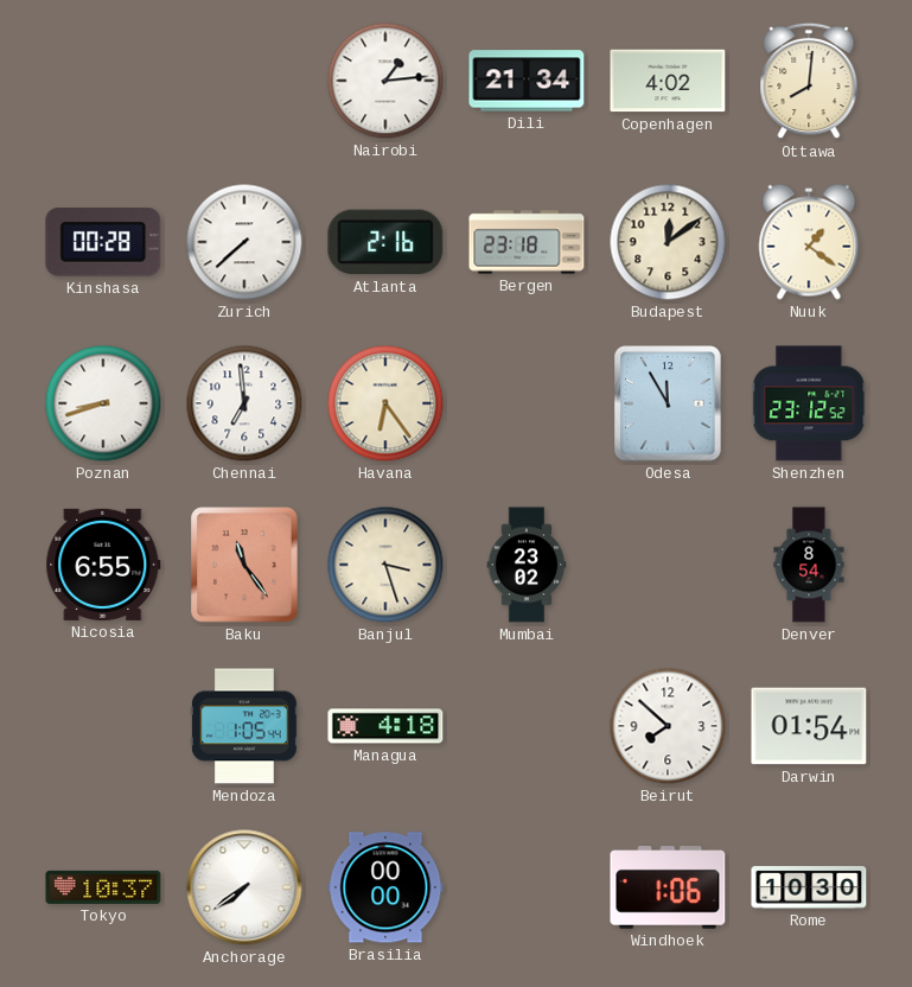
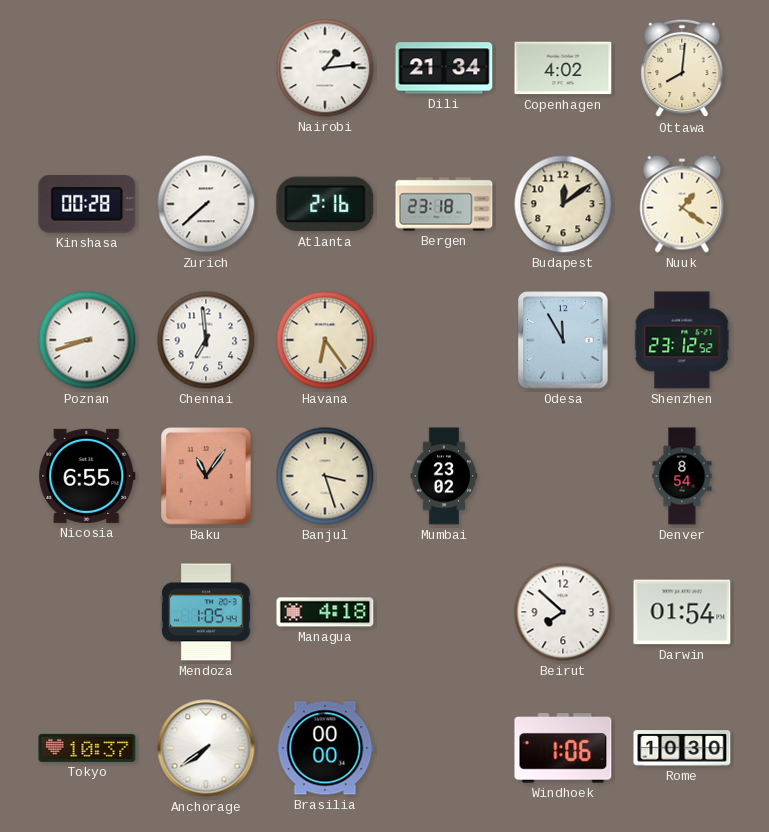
Baku: 11:24 -> 11:06
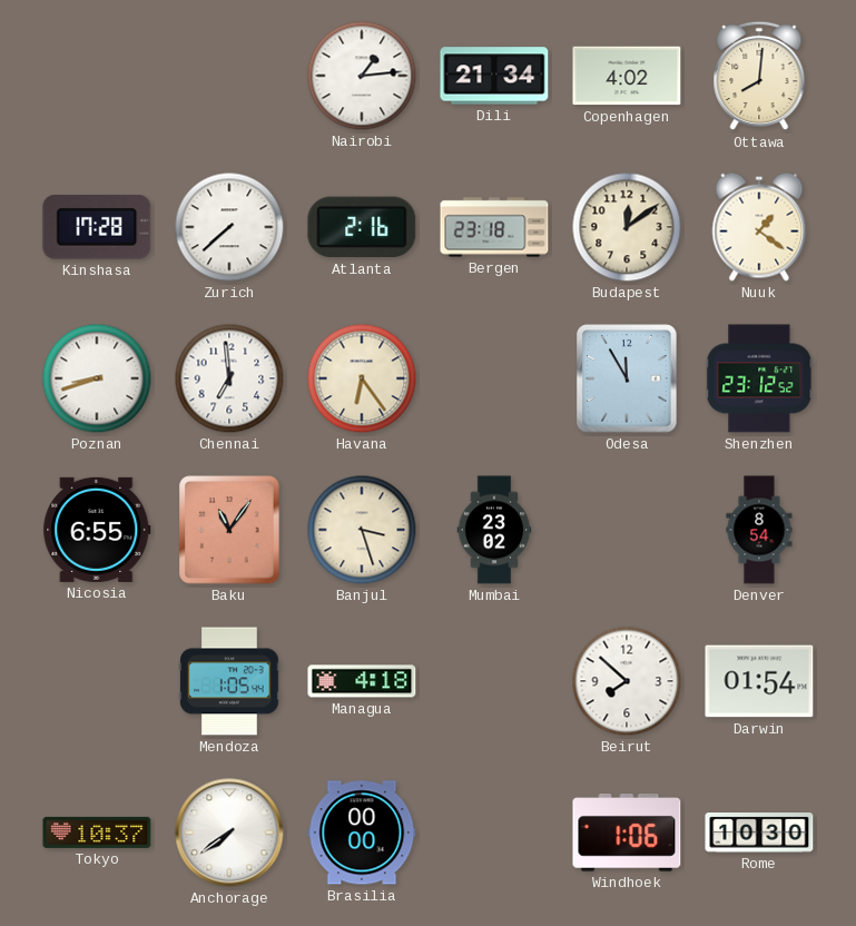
Kinshasa: 00:28 -> 17:28
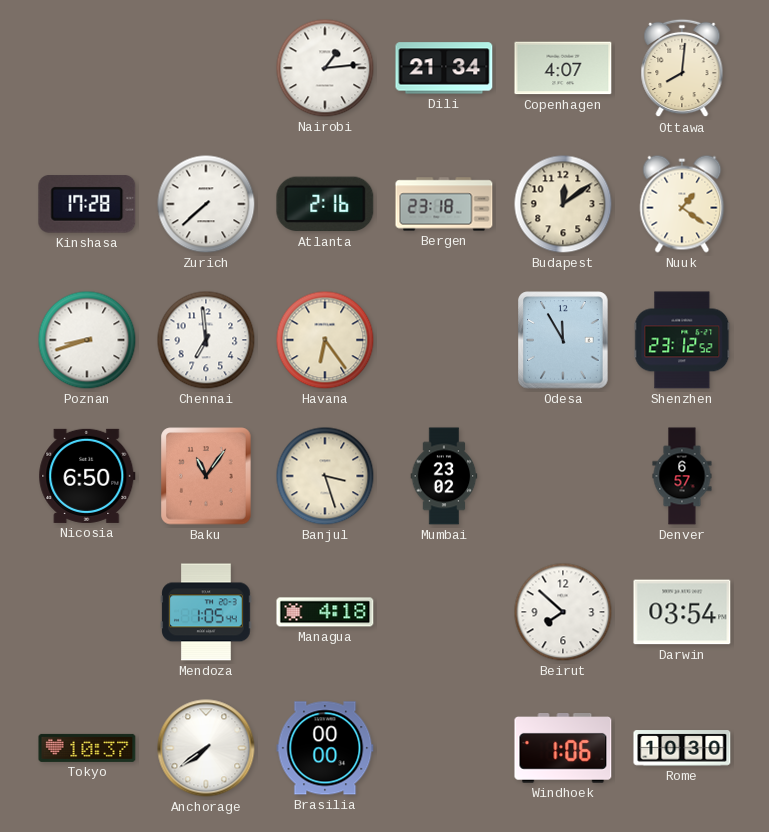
Copenhagen: 4:02 -> 4:07
Nicosia: 6:55 -> 6:50
Denver: 8:54 -> 6:57
Darwin: 01:54 -> 03:54
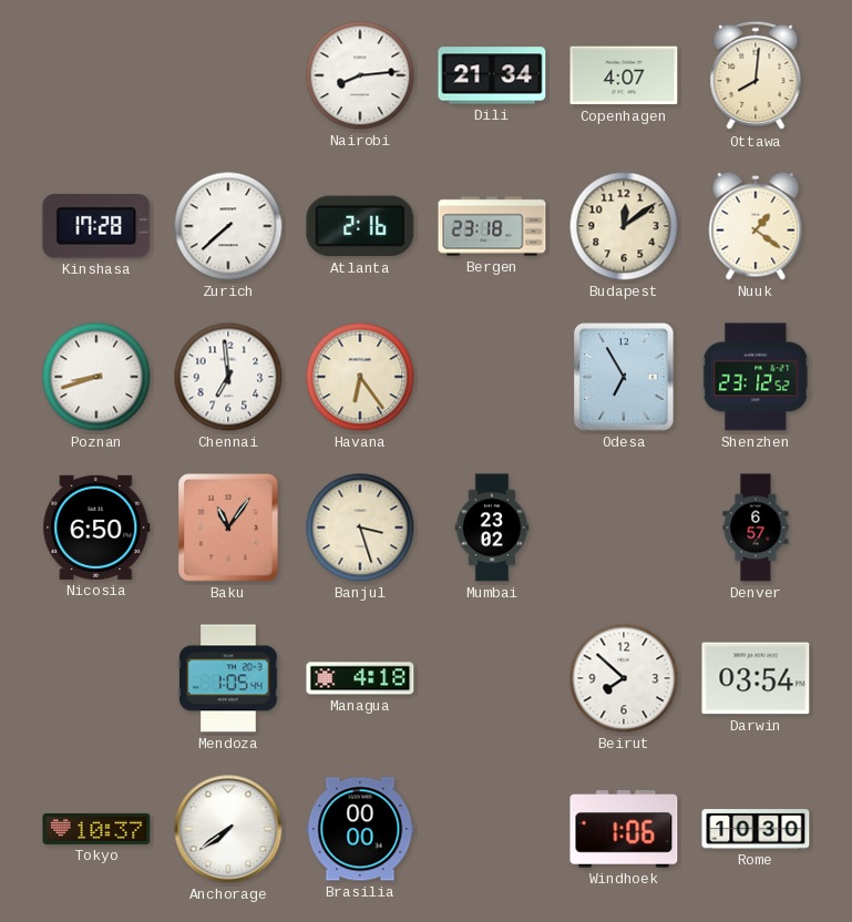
Nairobi: 1:14 -> 8:14
Odesa: 11:55 -> 6:55
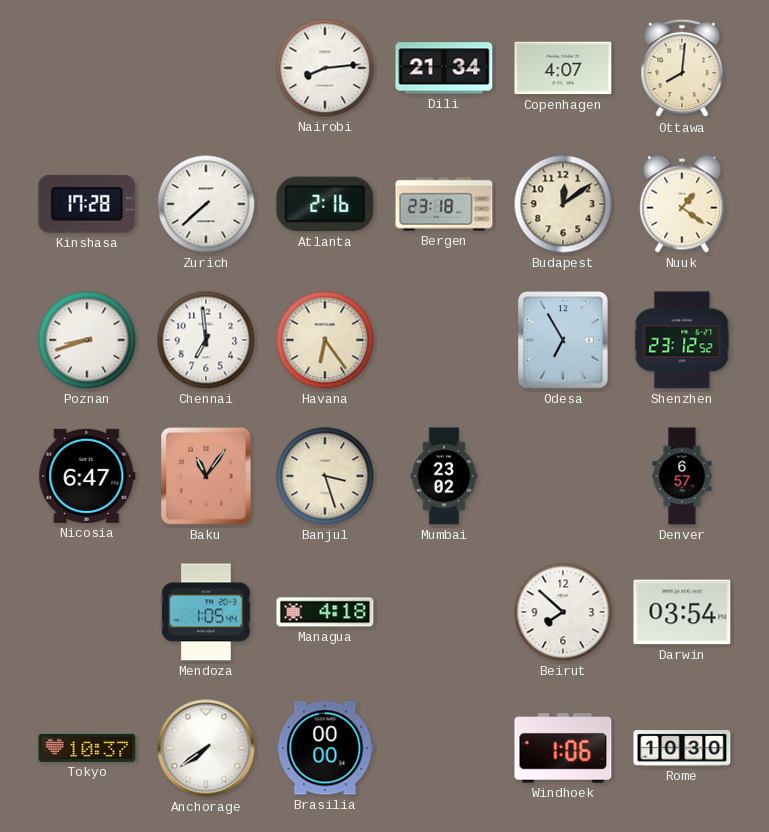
Nicosia: 6:50 -> 6:47
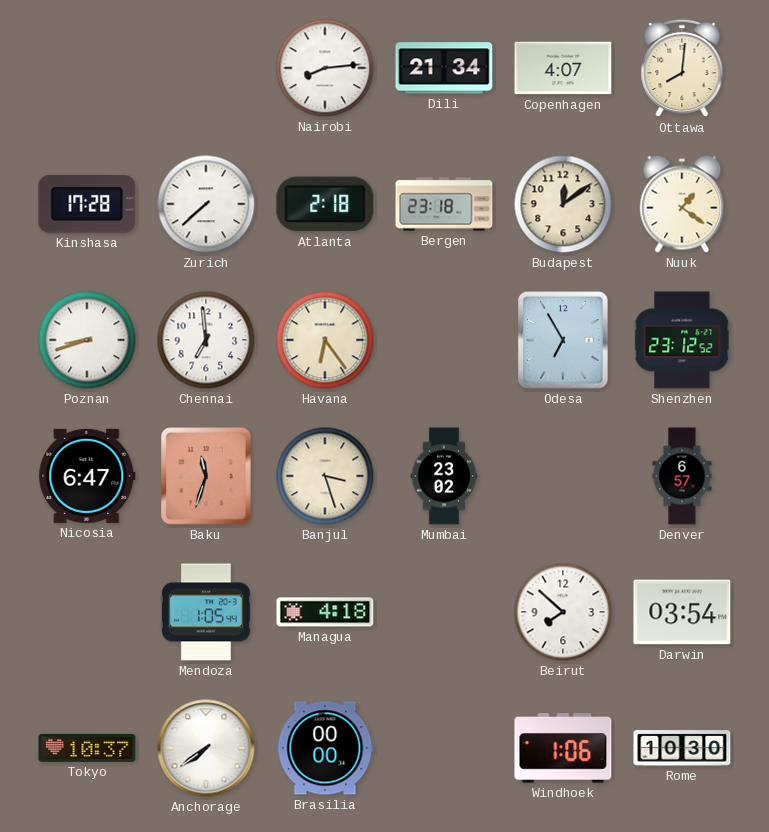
Atlanta: 2:16 -> 2:18
Baku: 11:06 -> 11:33
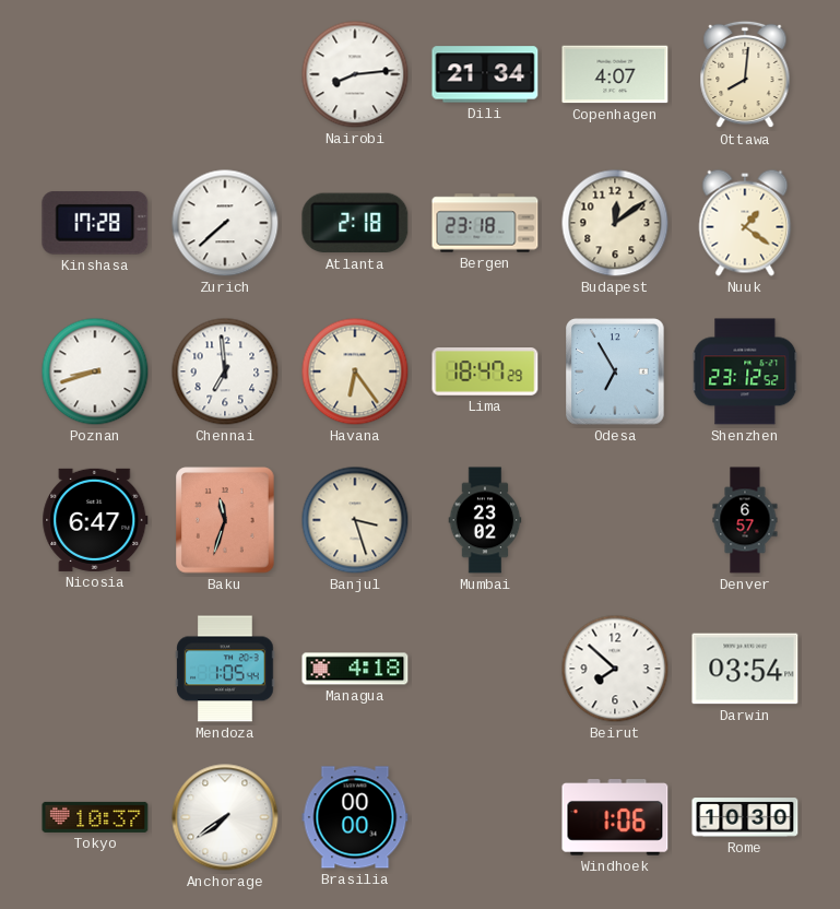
Lima: none -> 18:47
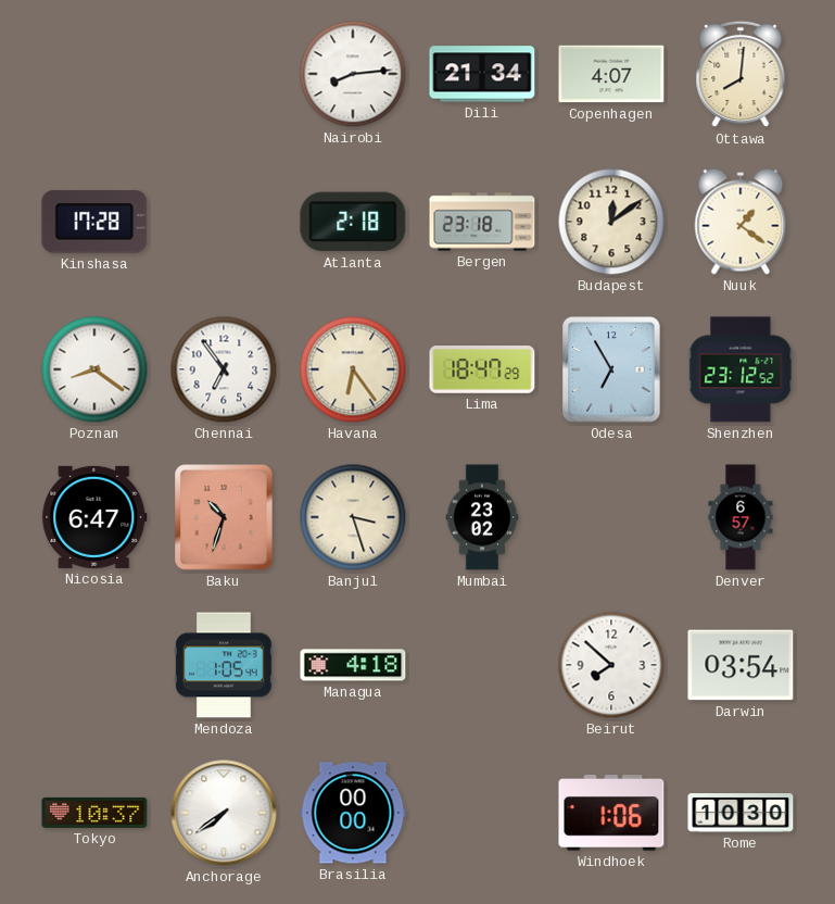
Zurich: 7:38 -> none
Poznan: 8:42 -> 8:21
Chennai: 6:59 -> 6:54
Baku: 11:33 -> 10:33
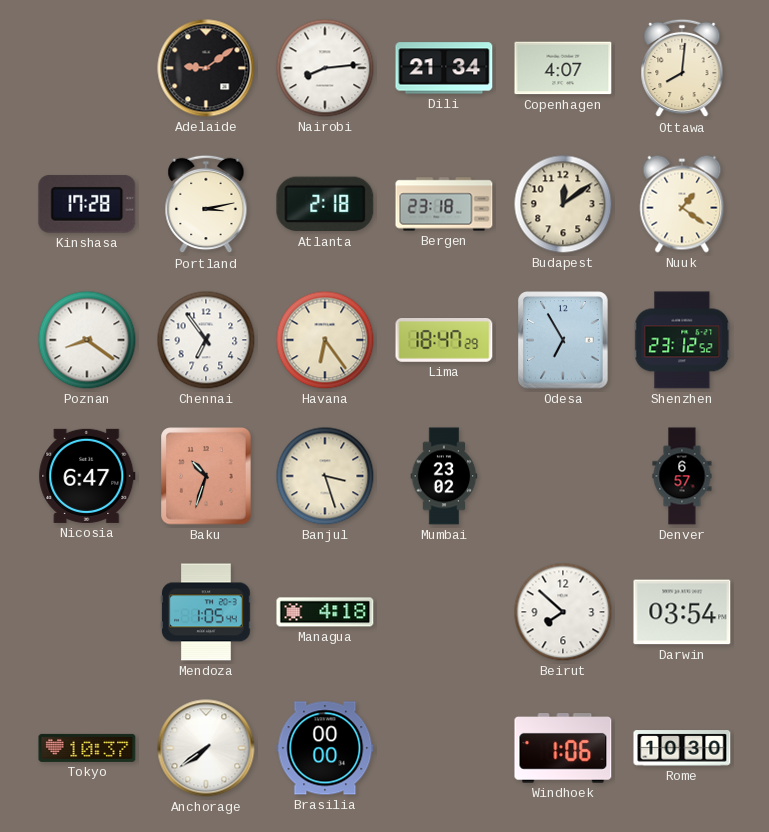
Adelaide: none -> 9:09
Portland: none -> 3:13
